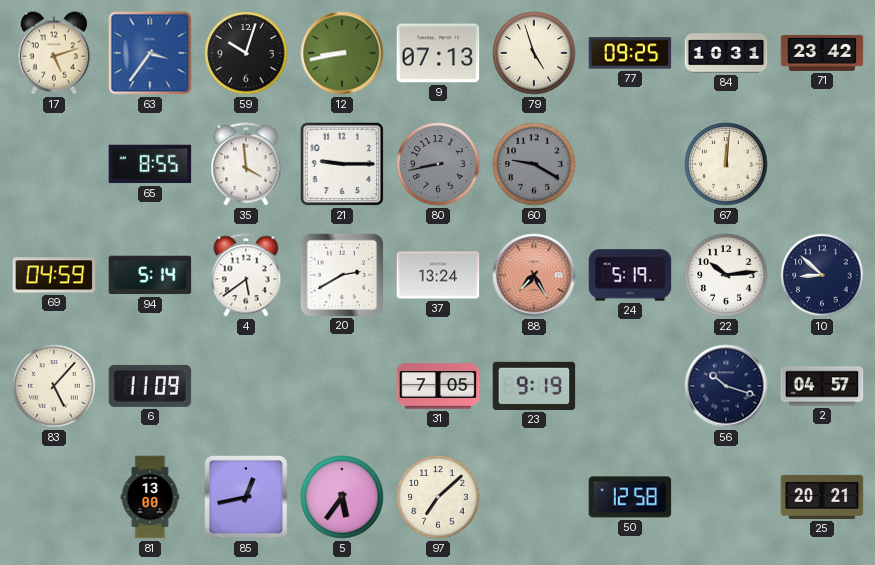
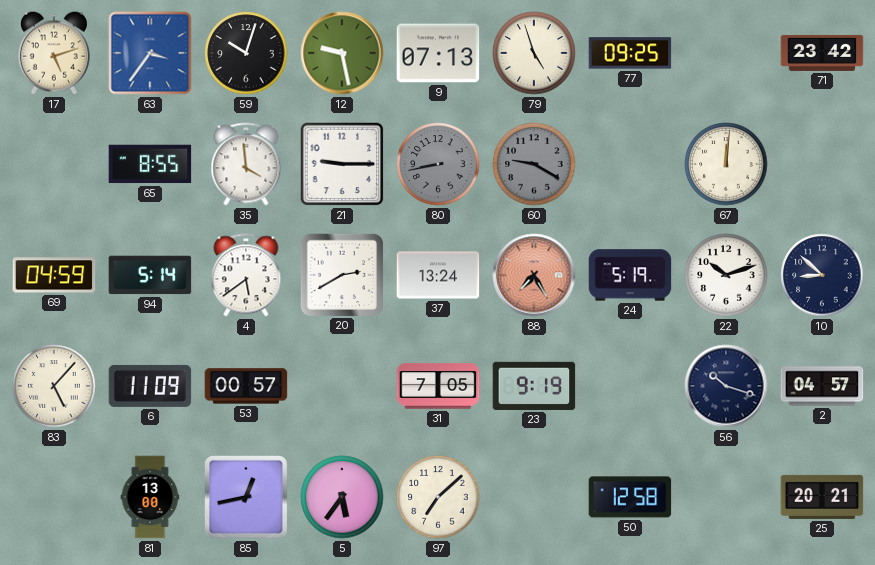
12: 8:43 -> 9:28
84: 10:31 -> none
22: 10:14 -> 10:12
53: none -> 00:57
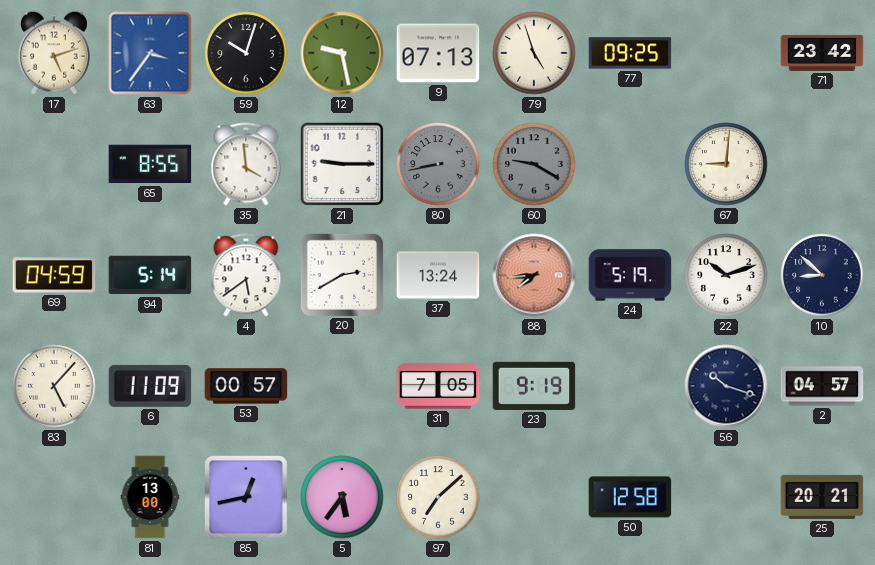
67: 12:01 -> 9:01
88: 7:25 -> 7:44
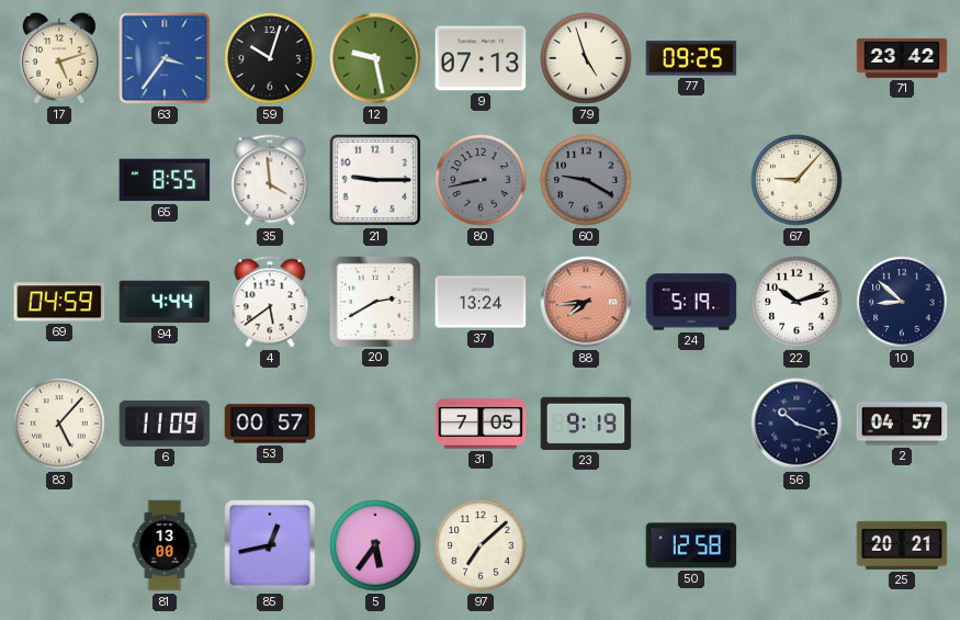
67: 9:01 -> 9:07
94: 5:14 -> 4:44
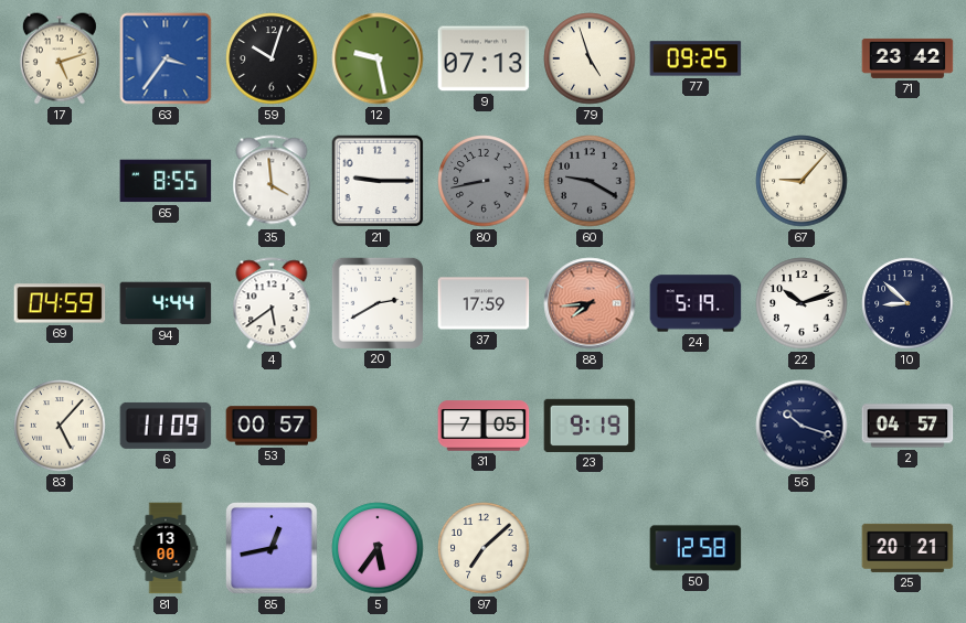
37: 13:24 -> 17:59
